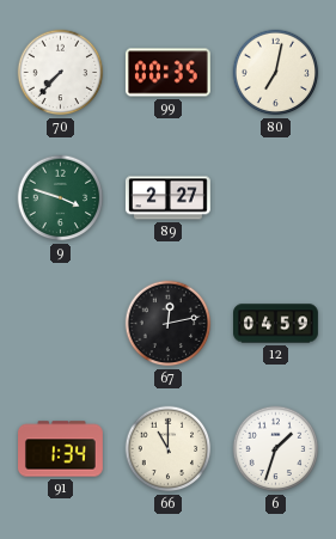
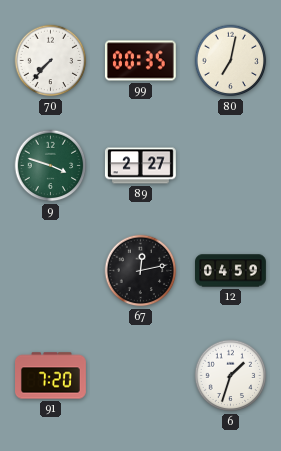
91: 1:34 -> 7:20
66: 11:00 -> none
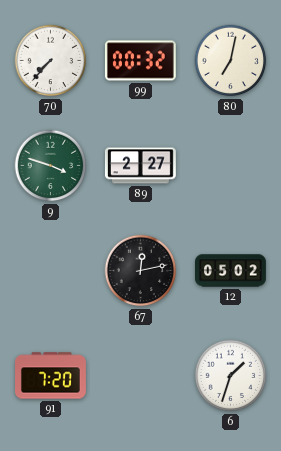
99: 00:35 -> 00:32
12: 04:59 -> 05:02
